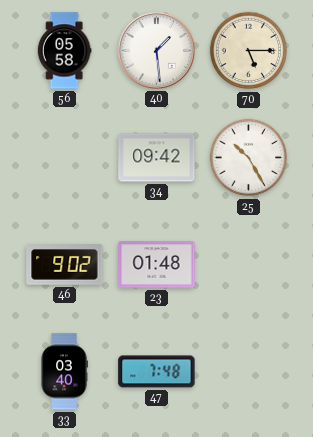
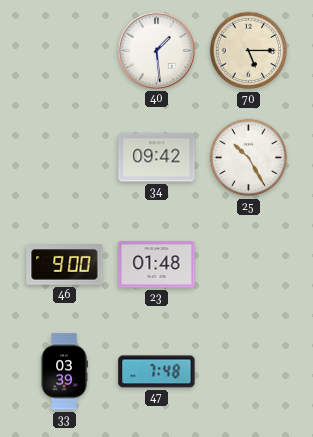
56: 05:58 -> none
46: 9:02 -> 9:00
33: 03:40 -> 03:39
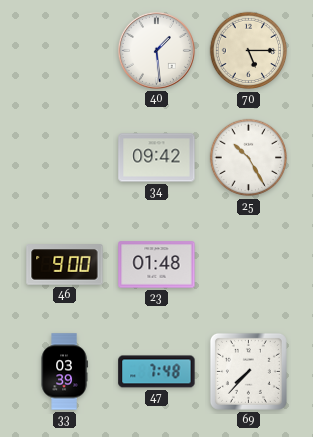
69: none -> 7:37
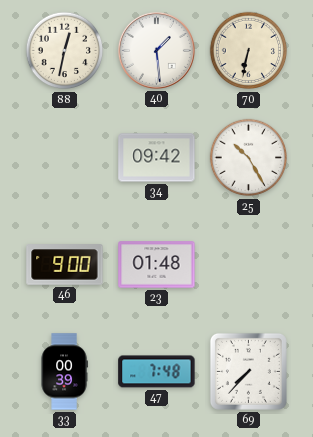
88: none -> 12:32
70: 5:15 -> 6:32
33: 03:39 -> 00:39
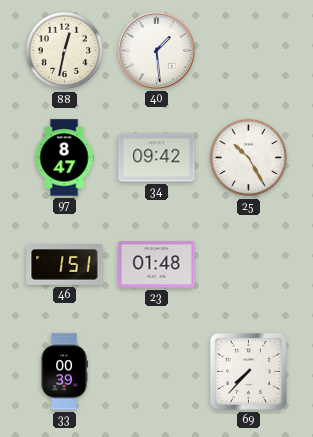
70: 6:32 -> none
97: none -> 8:47
46: 9:00 -> 1:51
47: 7:48 -> none
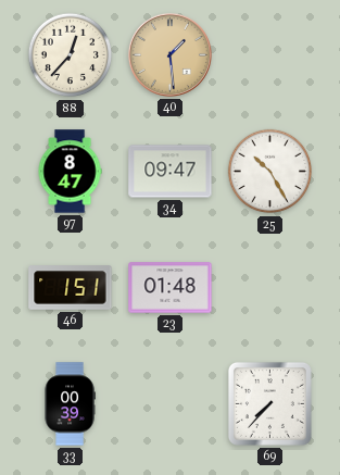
88: 12:32 -> 12:37
40 dial: white -> champagne
34: 09:42 -> 09:47
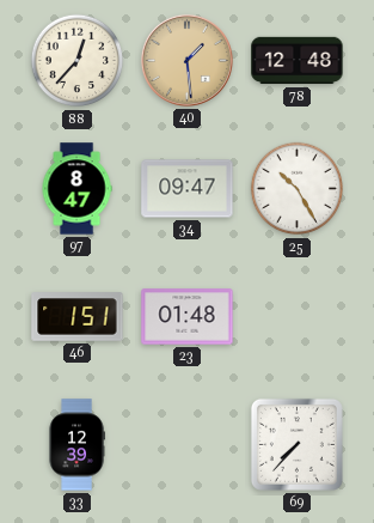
78: none -> 12:48
33: 00:39 -> 12:39
